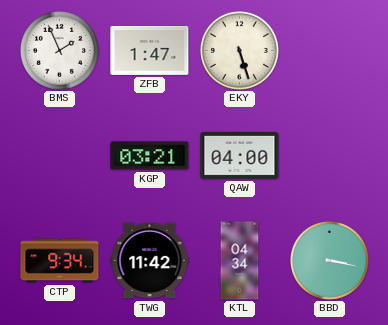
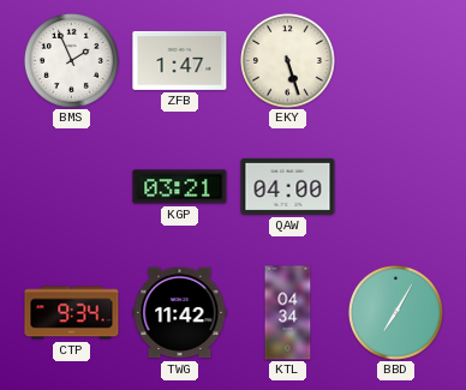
BBD: 3:17 -> 7:05
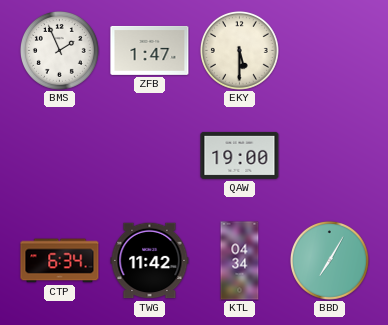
EKY: 5:27 -> 5:30
KGP: 03:21 -> none
QAW: 04:00 -> 19:00
CTP: 9:34 -> 6:34
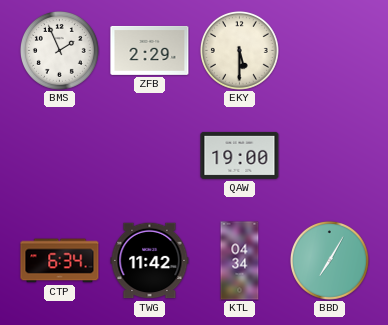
ZFB: 1:47 -> 2:29
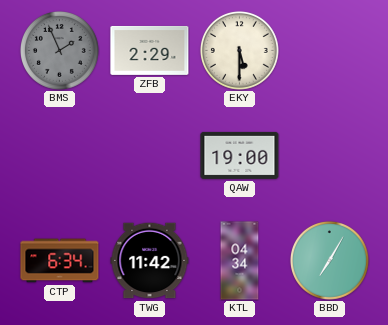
BMS dial: white -> grey
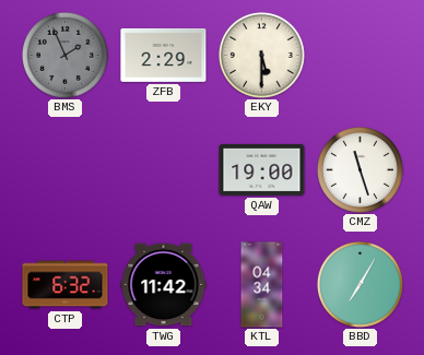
CMZ: none -> 11:27
CTP: 6:34 -> 6:32
